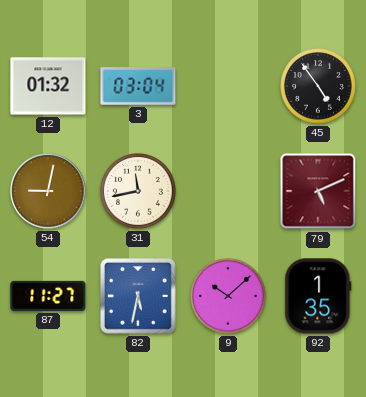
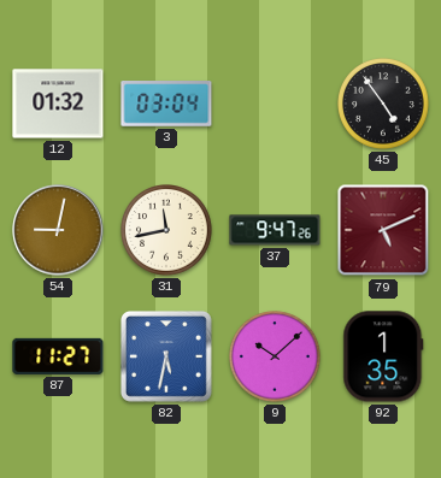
37: none -> 9:47
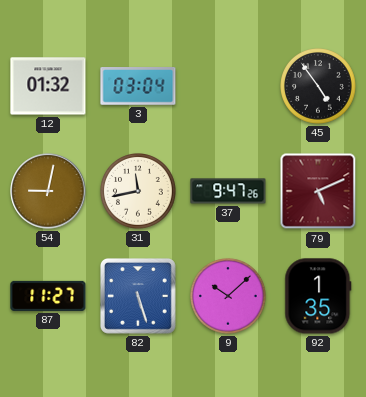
82: 5:32 -> 5:27
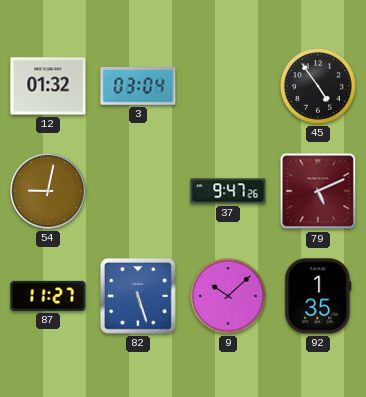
31: 11:43 -> none
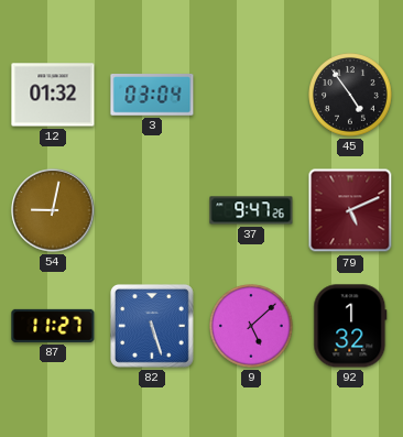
9: 10:08 -> 5:08
92: 1:35 -> 1:32
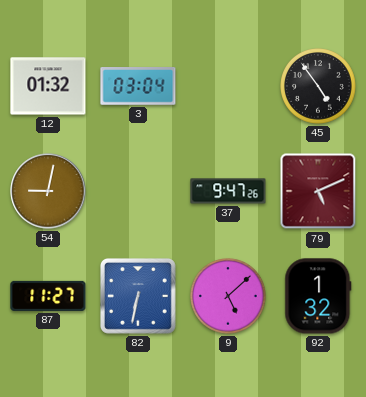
82: 5:27 -> 6:32
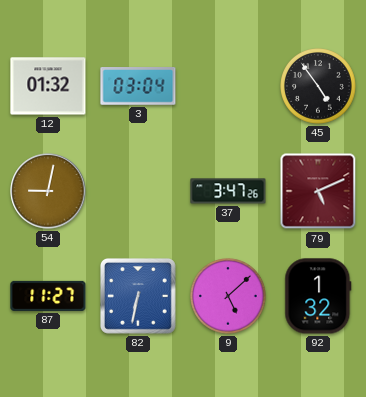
37: 9:47 -> 3:47
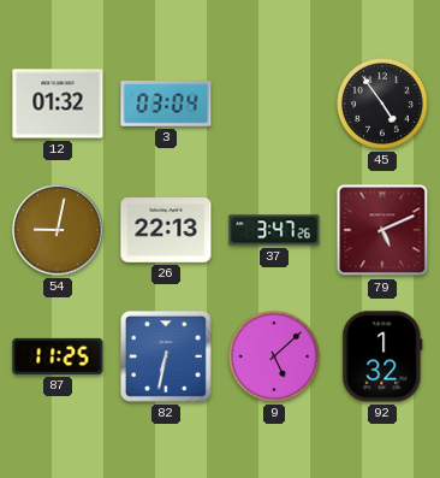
26: none -> 22:13
87: 11:27 -> 11:25
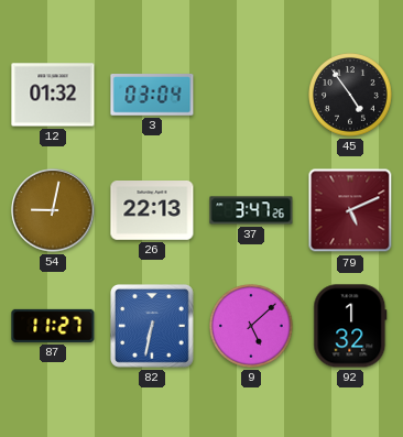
87: 11:25 -> 11:27
